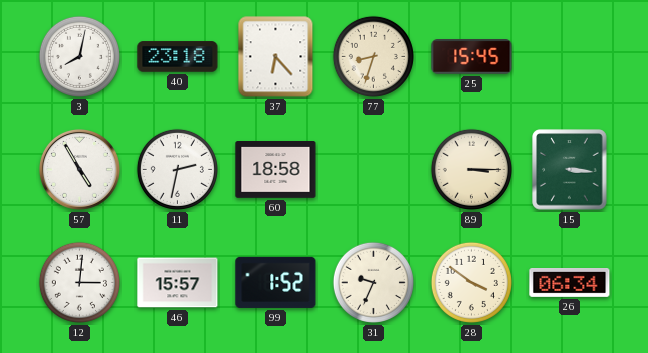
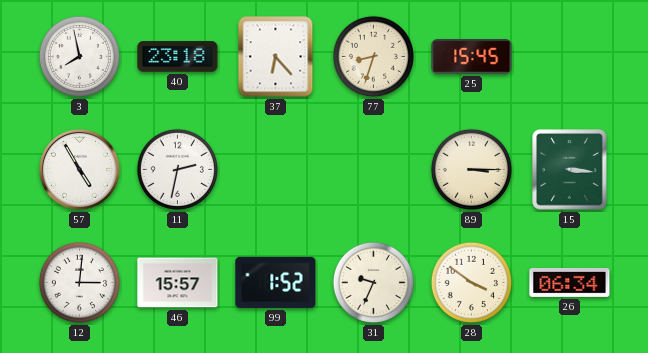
3: 8:02 -> 7:58
60: 18:58 -> none
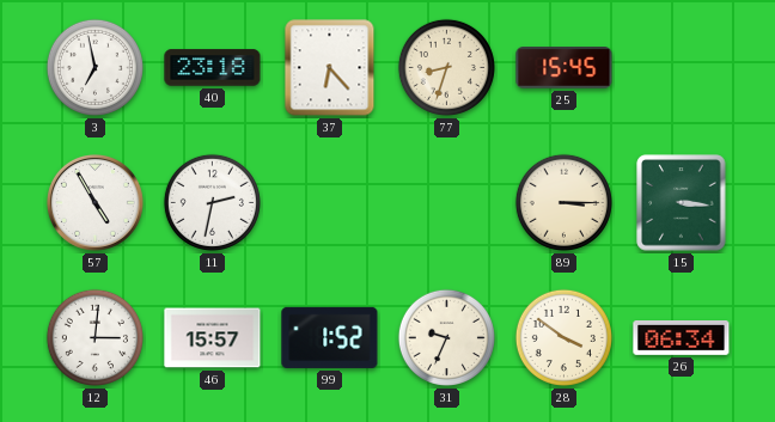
3: 7:58 -> 6:58
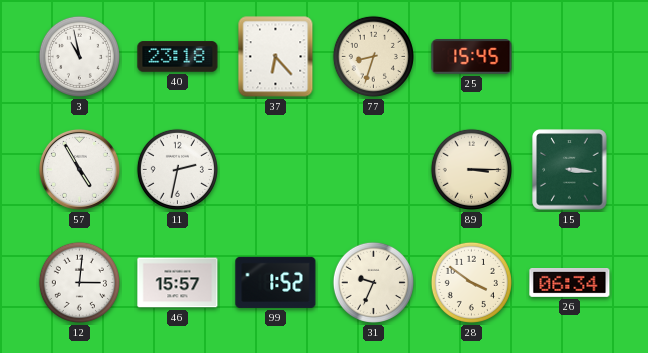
3: 6:58 -> 10:58
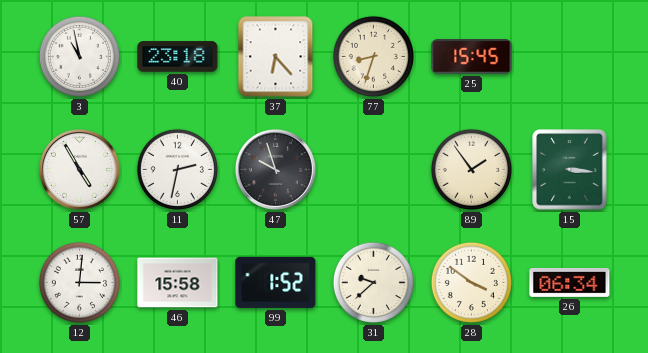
47: none -> 9:57
89: 3:15 -> 1:54
46: 15:57 -> 15:58
31: 9:34 -> 9:38
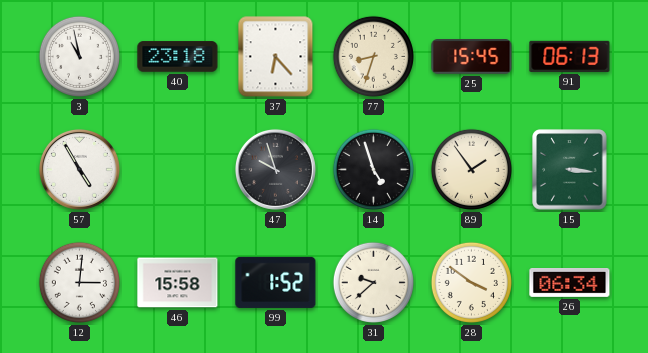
91: none -> 06:13
11: 2:32 -> none
14: none -> 4:57
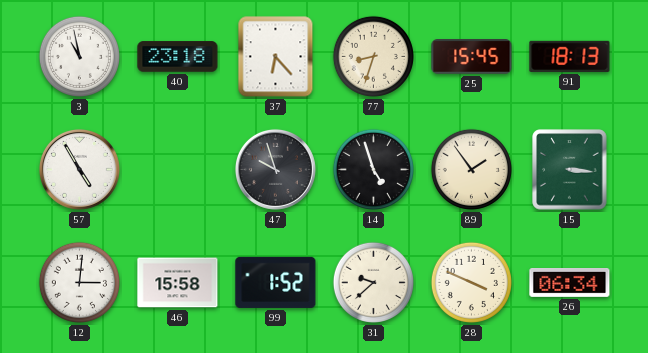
91: 06:13 -> 18:13
28: 3:51 -> 3:49
